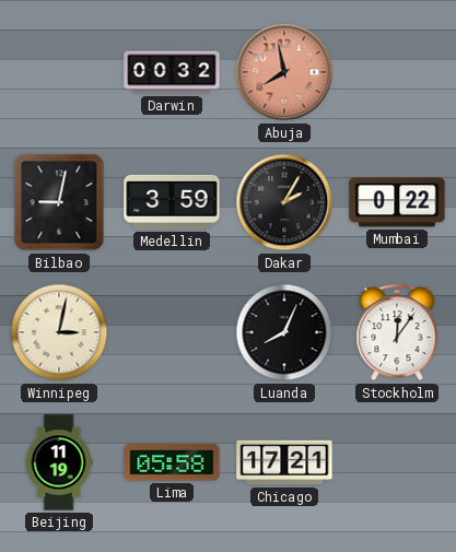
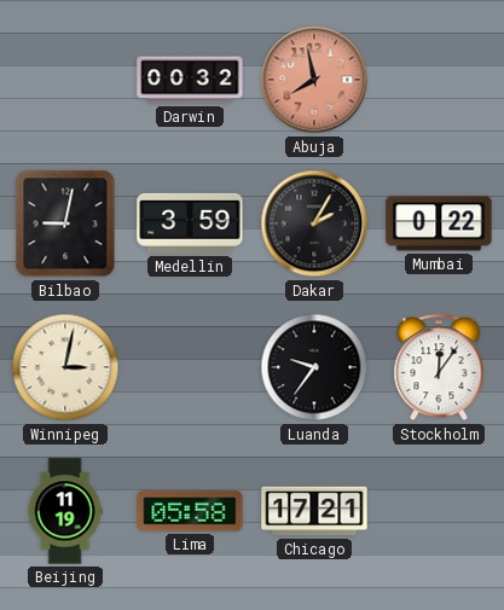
Luanda: 8:04 -> 9:36
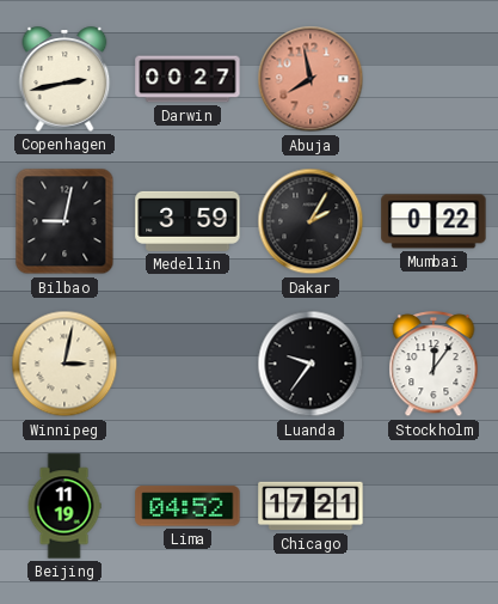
Copenhagen: none -> 2:43
Darwin: 00:32 -> 00:27
Lima: 05:58 -> 04:52
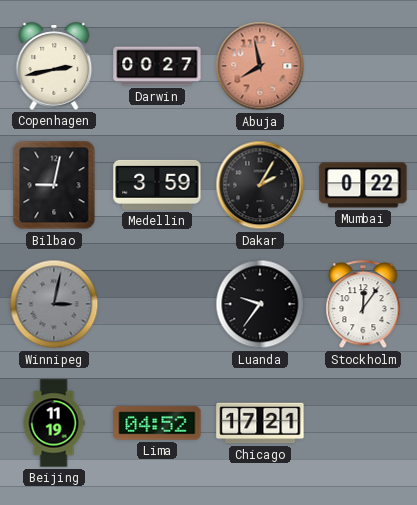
Winnipeg dial: cream -> grey
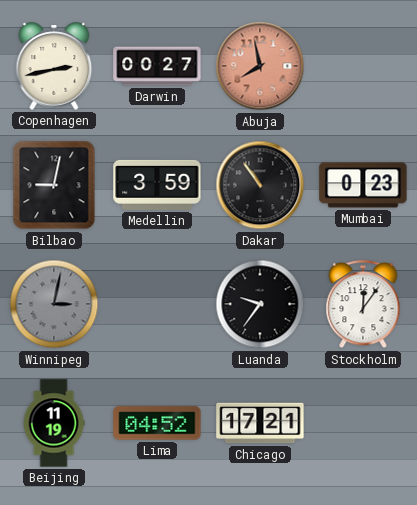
Dakar: 2:05 -> 10:54
Mumbai: 0:22 -> 0:23
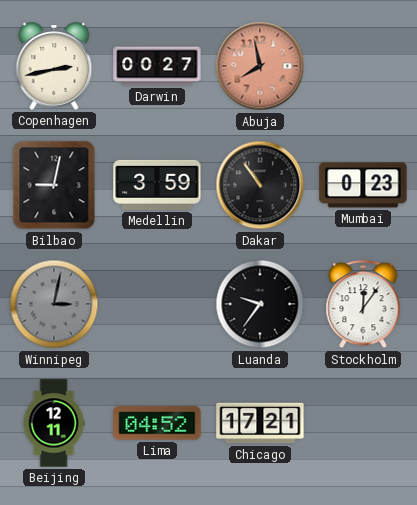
Beijing: 11:19 -> 12:11
